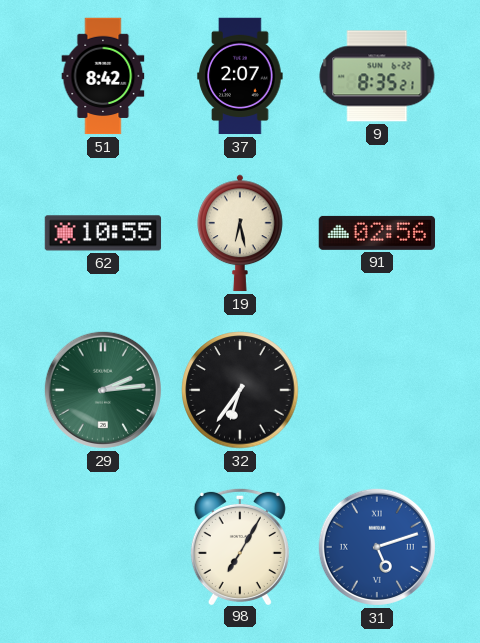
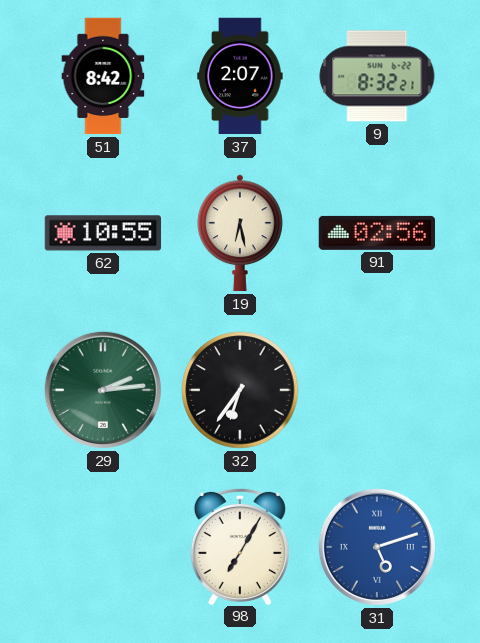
9: 8:35 -> 8:32
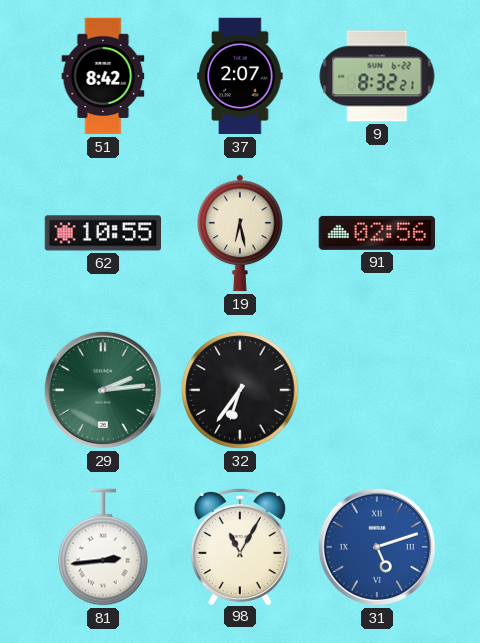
81: none -> 2:44
98: 7:05 -> 11:05
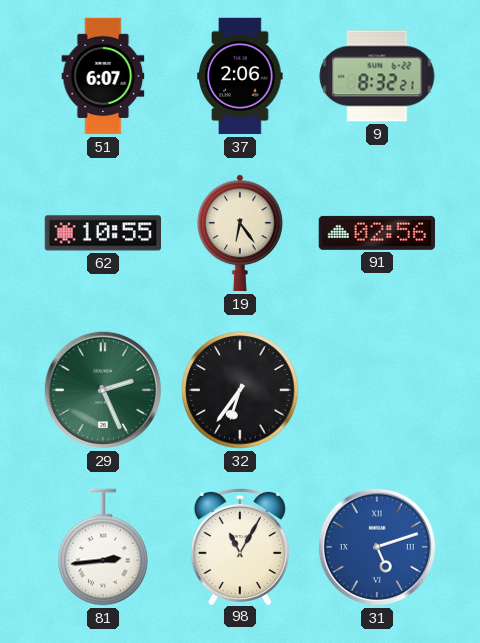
51: 8:42 -> 6:07
37: 2:07 -> 2:06
19: 6:28 -> 6:24
29: 2:14 -> 2:26
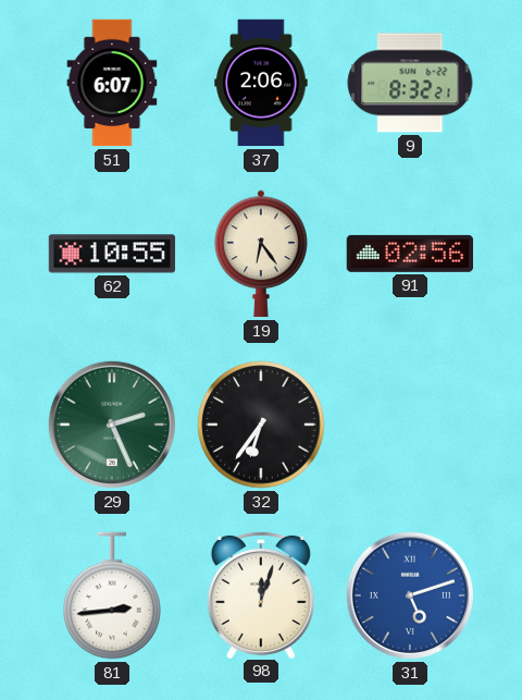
98: 11:05 -> 12:03
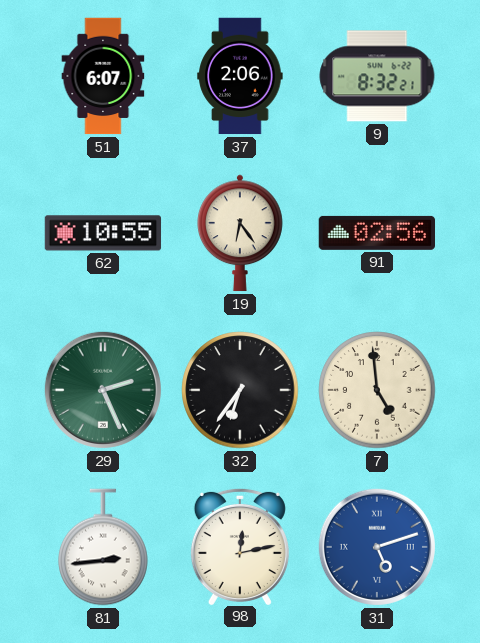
7: none -> 4:59
98: 12:03 -> 12:13
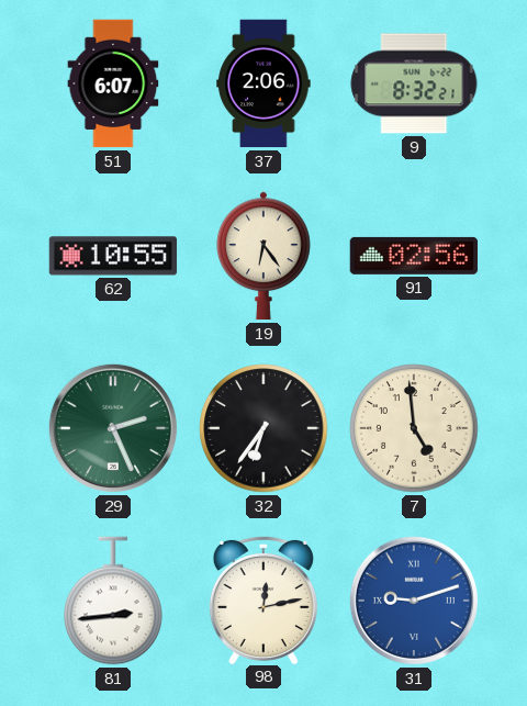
31: 5:12 -> 9:12
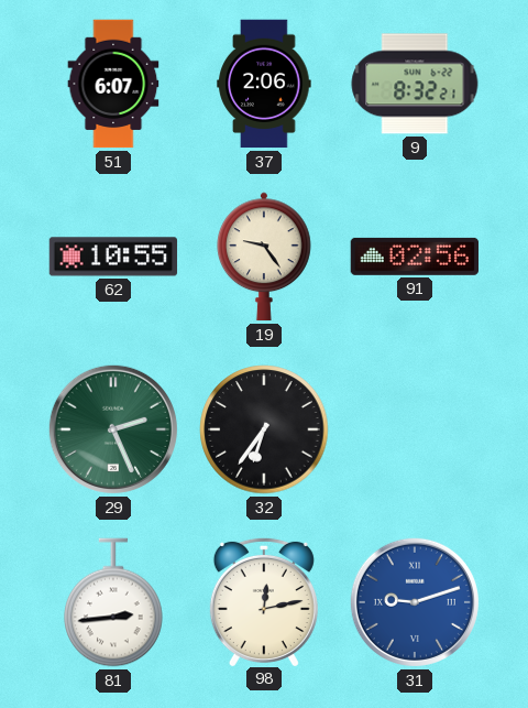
19: 6:24 -> 9:24
7: 4:59 -> none
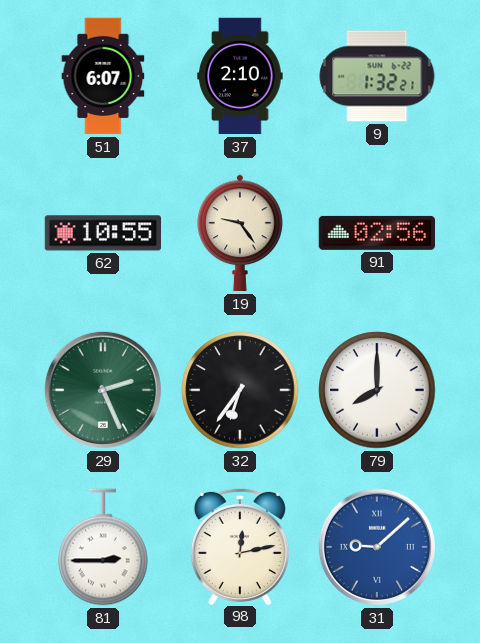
37: 2:06 -> 2:10
9: 8:32 -> 1:32
79: none -> 8:00
81: 2:44 -> 2:45
31: 9:12 -> 9:08
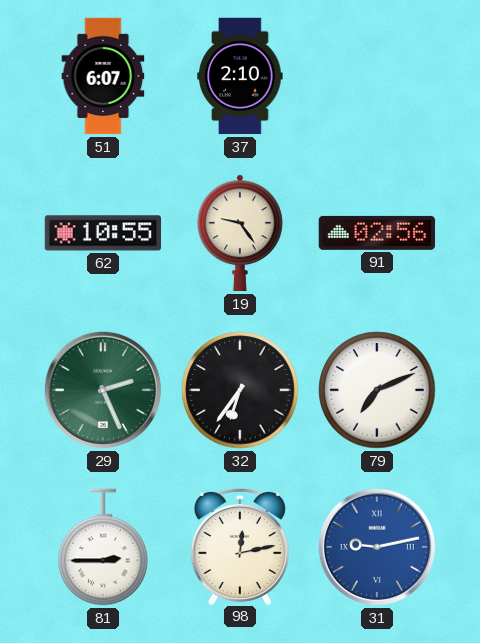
9: 1:32 -> none
79: 8:00 -> 7:11
31: 9:08 -> 9:13
